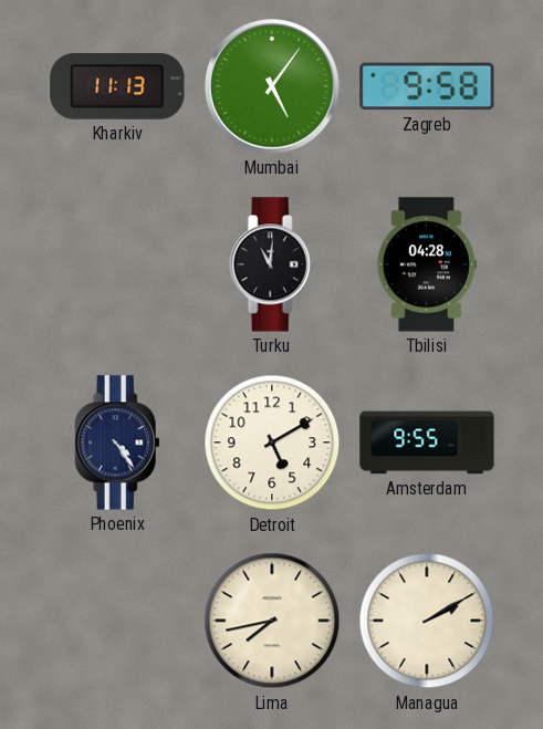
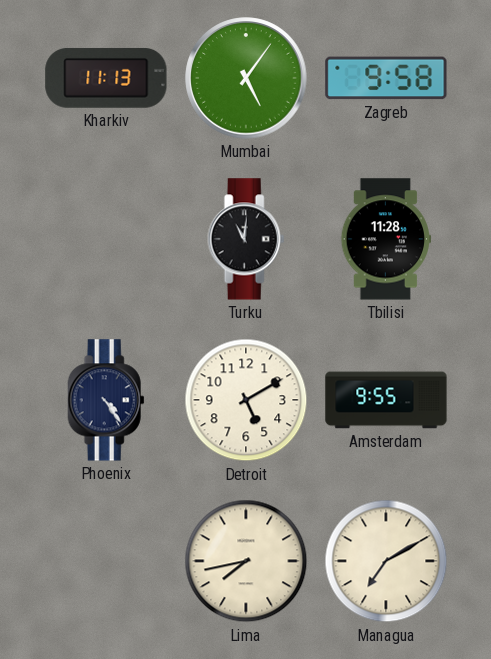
Tbilisi: 04:28 -> 11:28
Managua: 2:10 -> 7:10
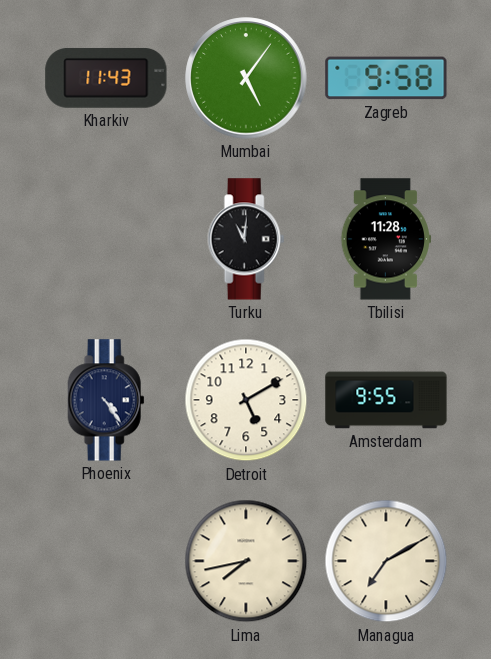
Kharkiv: 11:13 -> 11:43
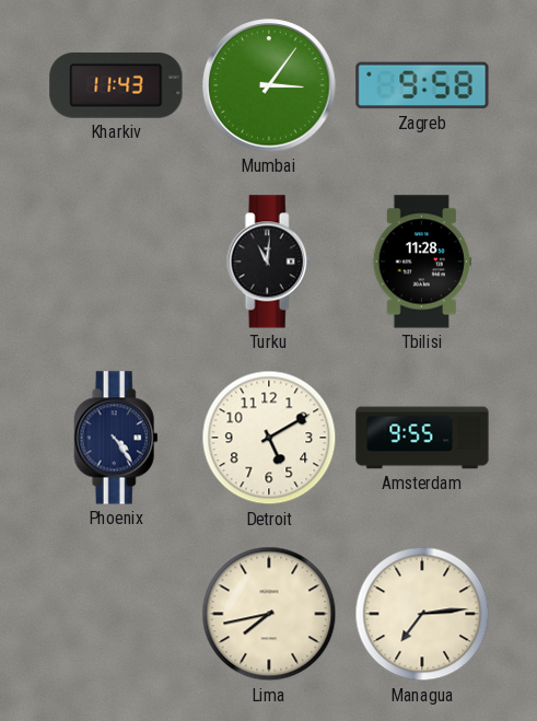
Mumbai: 5:06 -> 3:06
Managua: 7:10 -> 7:14
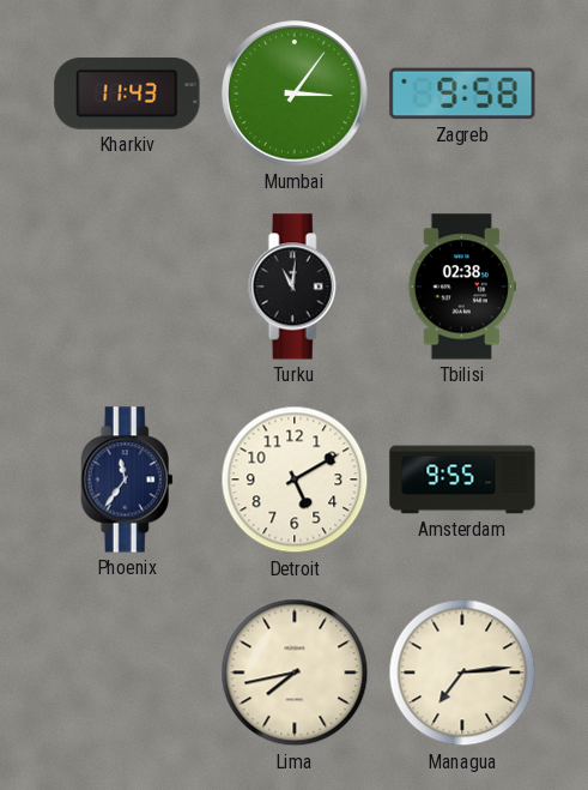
Tbilisi: 11:28 -> 02:38
Phoenix: 4:24 -> 11:36
